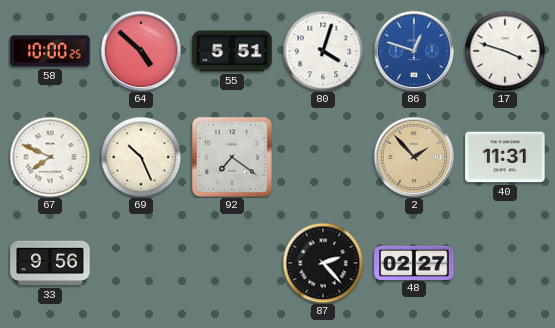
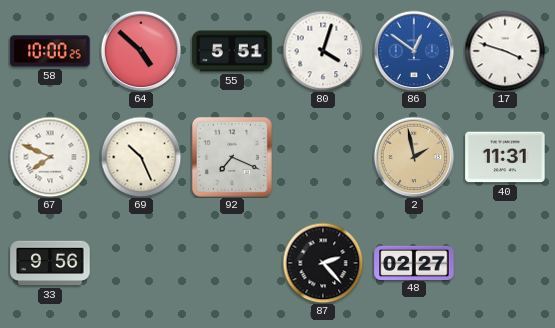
86: 12:48 -> 12:51
92: 7:21 -> 7:19
2: 1:53 -> 1:58
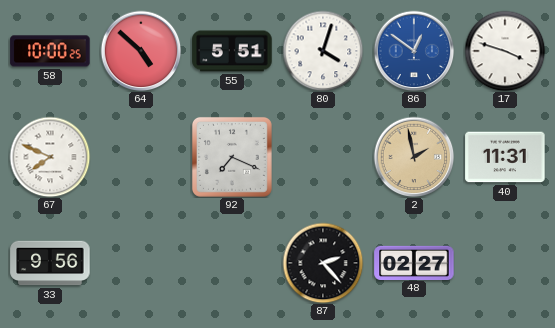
69: 10:26 -> none
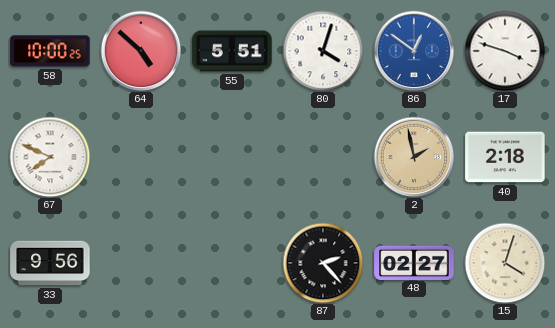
92: 7:19 -> none
40: 11:31 -> 2:18
15: none -> 4:03
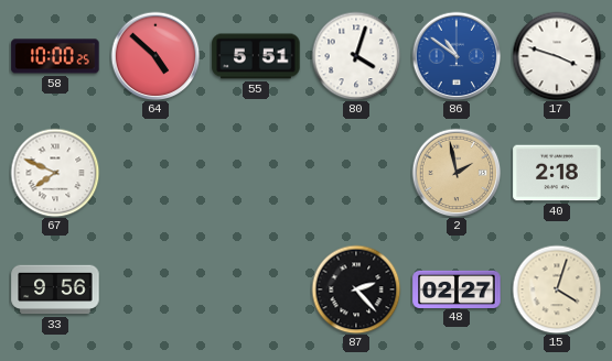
86: 12:51 -> 10:51
